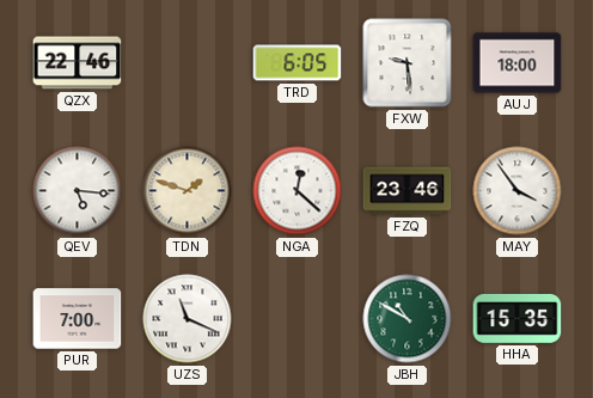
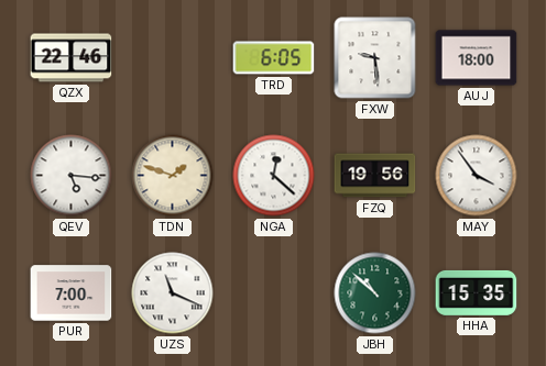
FZQ: 23:46 -> 19:56
JBH: 10:50 -> 10:52
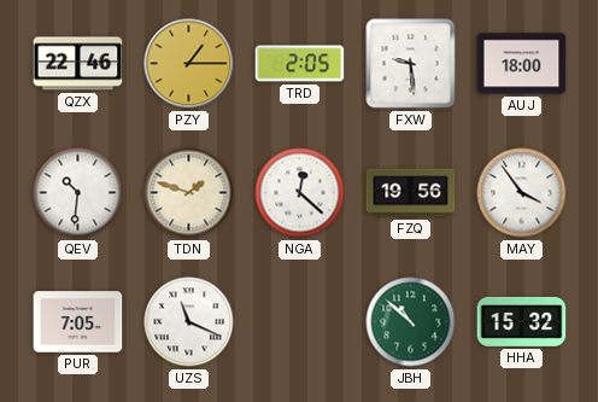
PZY: none -> 1:15
TRD: 6:05 -> 2:05
QEV: 5:16 -> 10:31
PUR: 7:00 -> 7:05
HHA: 15:35 -> 15:32
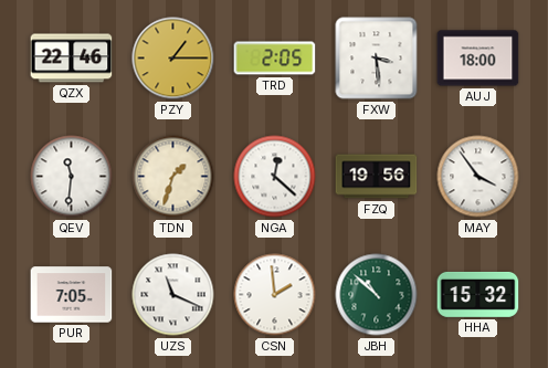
FXW: 9:29 -> 3:29
QEV: 10:31 -> 11:31
TDN: 1:48 -> 1:33
CSN: none -> 1:59
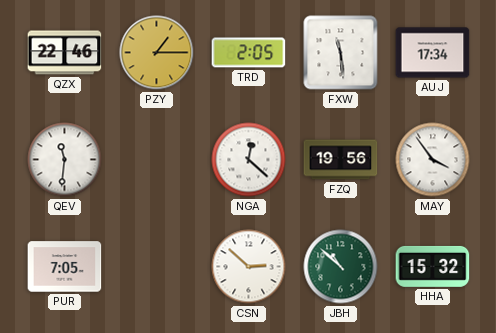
FXW: 3:29 -> 11:29
AUJ: 18:00 -> 17:34
TDN: 1:33 -> none
UZS: 11:19 -> none
CSN: 1:59 -> 2:52
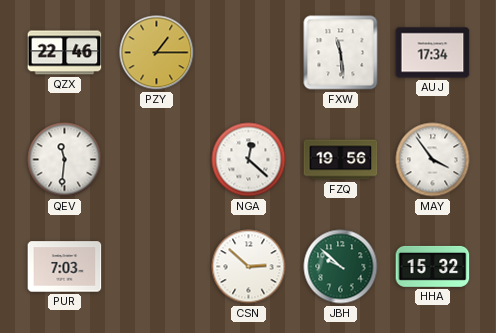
TRD: 2:05 -> none
PUR: 7:05 -> 7:03
JBH: 10:52 -> 9:52
